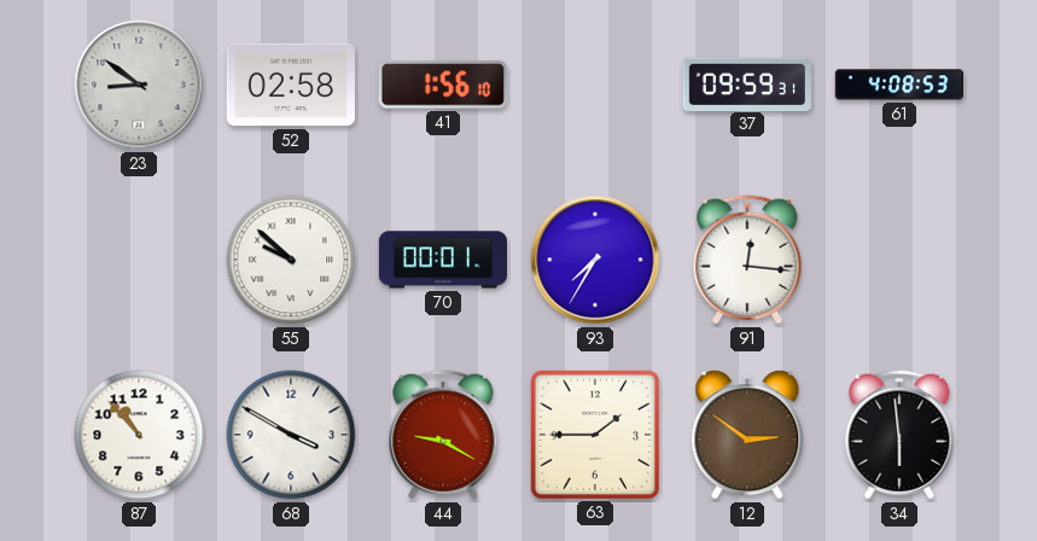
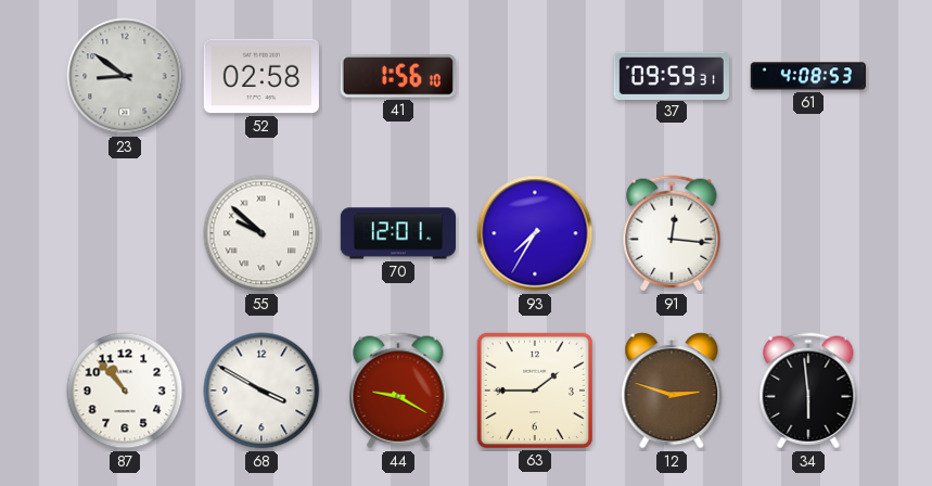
70: 00:01 -> 12:01
12: 2:51 -> 2:48
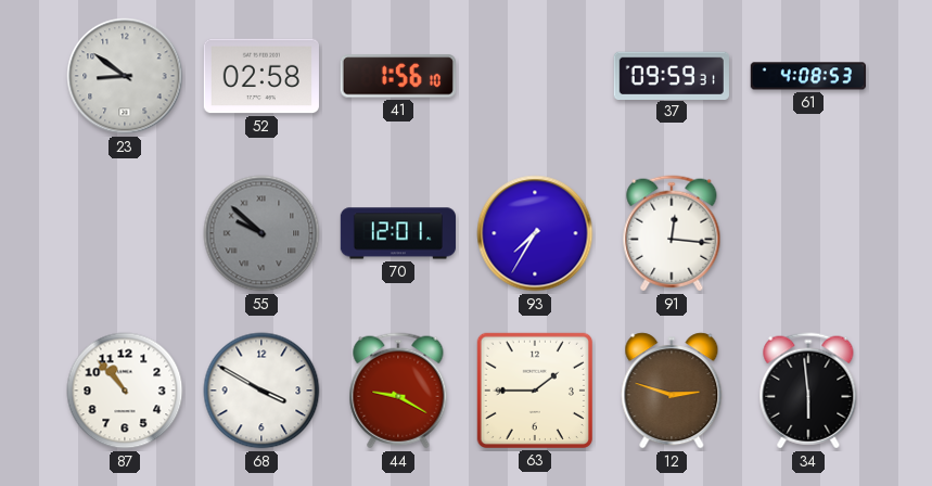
55 dial: white -> grey
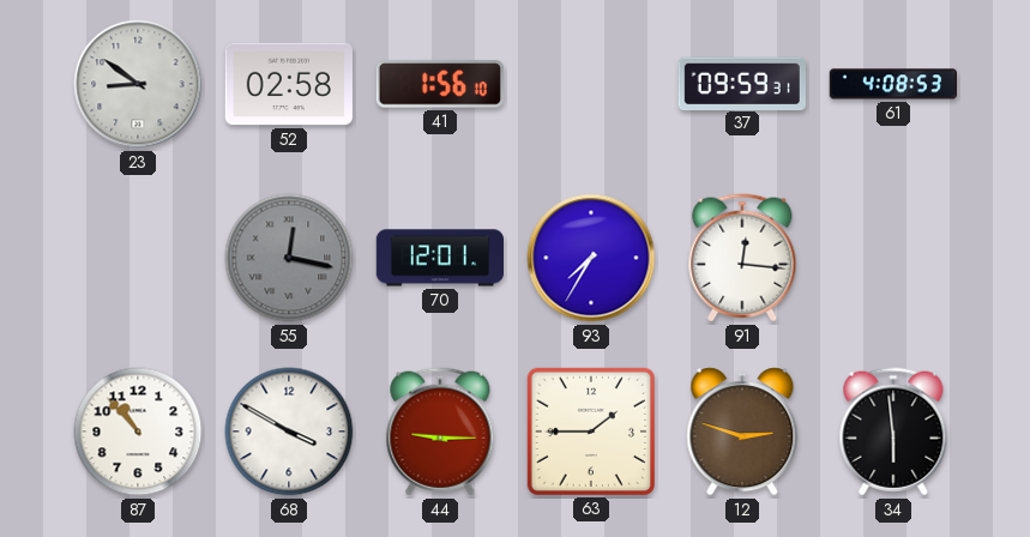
55: 9:52 -> 12:17
44: 9:20 -> 9:15
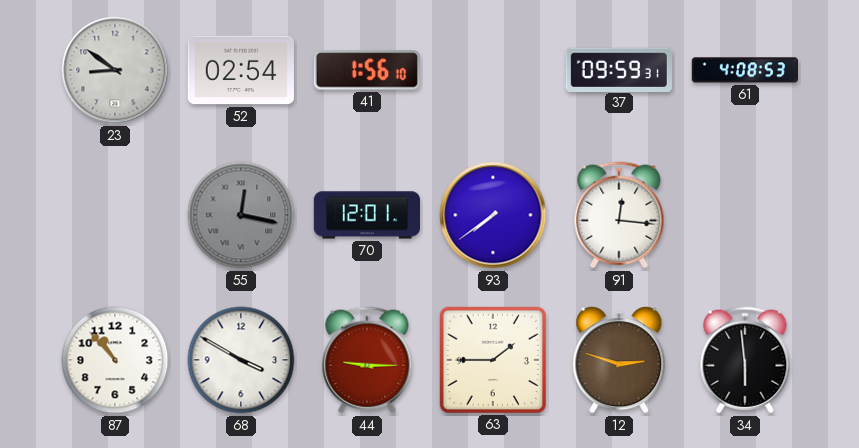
52: 02:58 -> 02:54
93: 7:35 -> 7:39
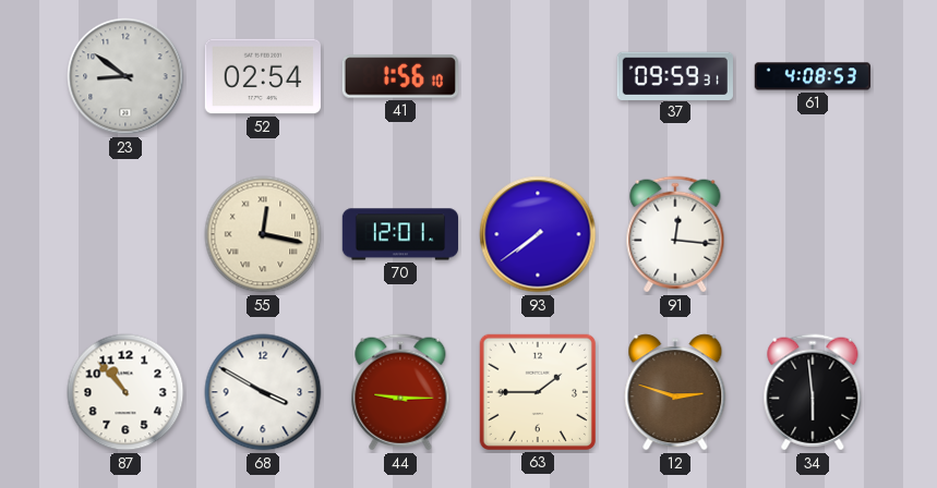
55 dial: grey -> cream
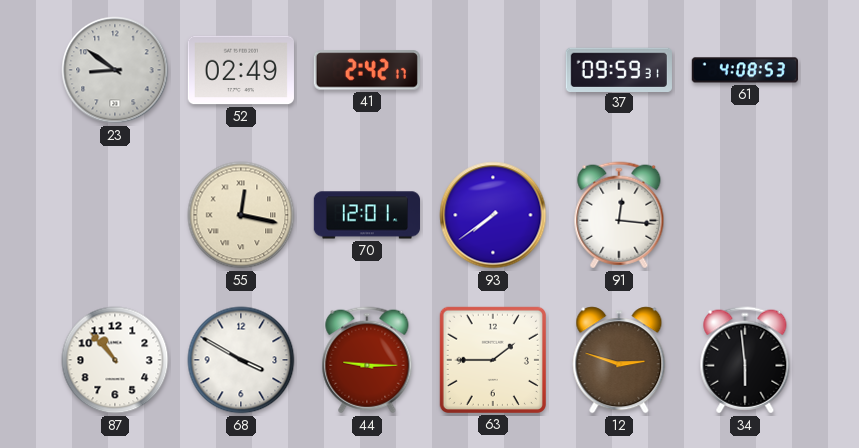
52: 02:54 -> 02:49
41: 1:56 -> 2:42
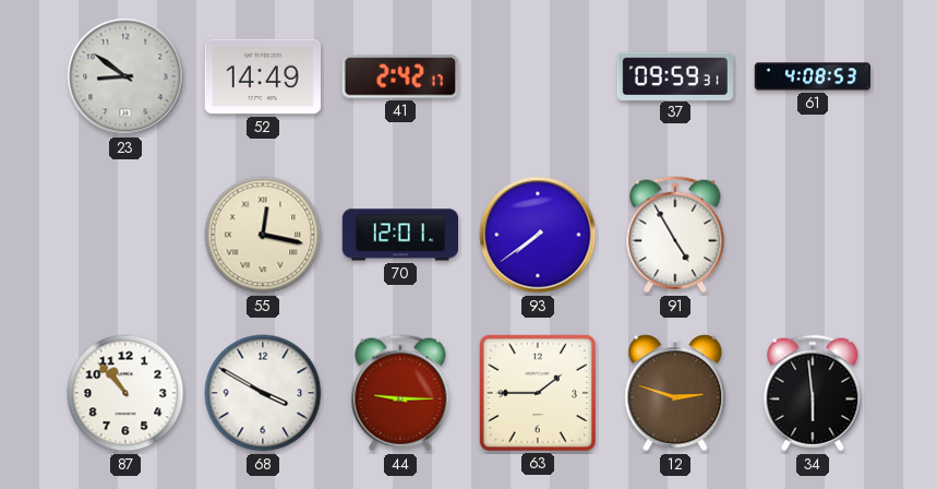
52: 02:49 -> 14:49
91: 12:16 -> 4:55
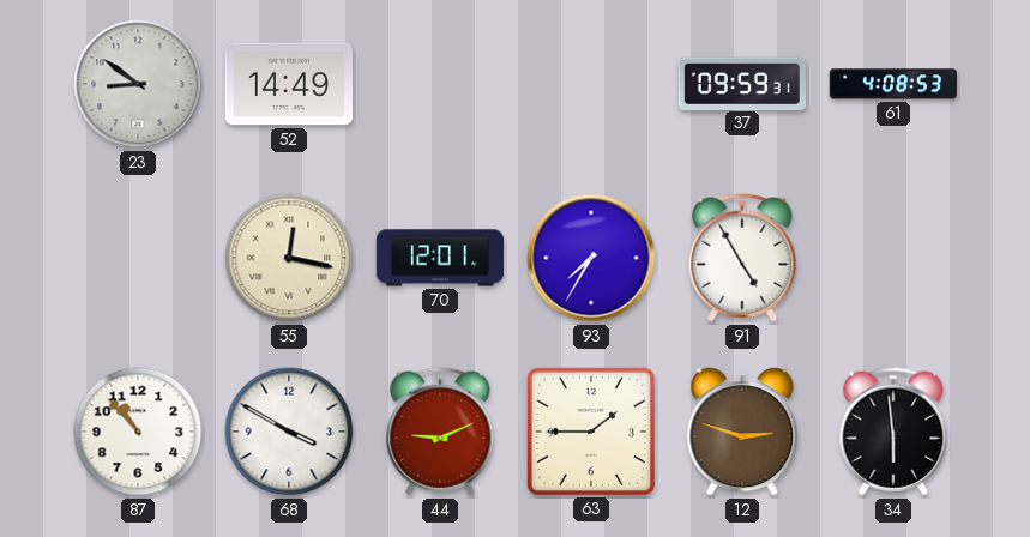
41: 2:42 -> none
93: 7:39 -> 7:35
44: 9:15 -> 9:11
